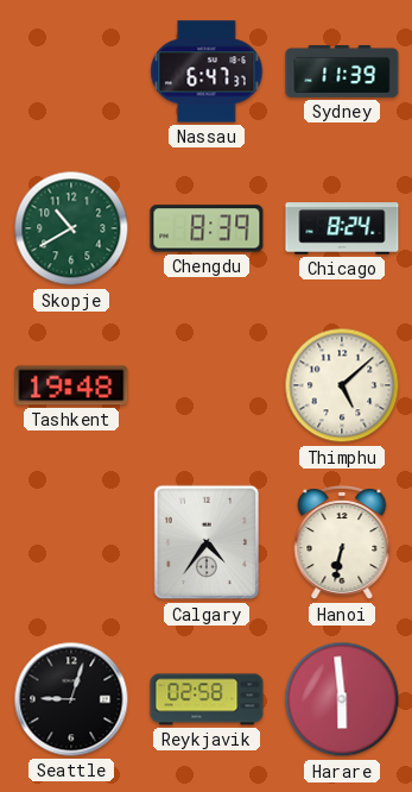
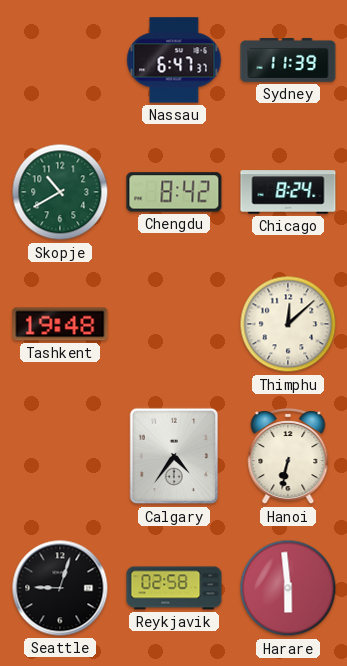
Chengdu: 8:39 -> 8:42
Thimphu: 5:08 -> 12:08
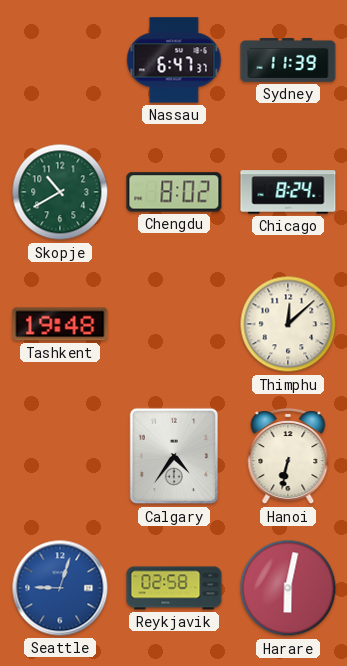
Chengdu: 8:42 -> 8:02
Seattle dial: black -> blue
Harare: 5:59 -> 6:02
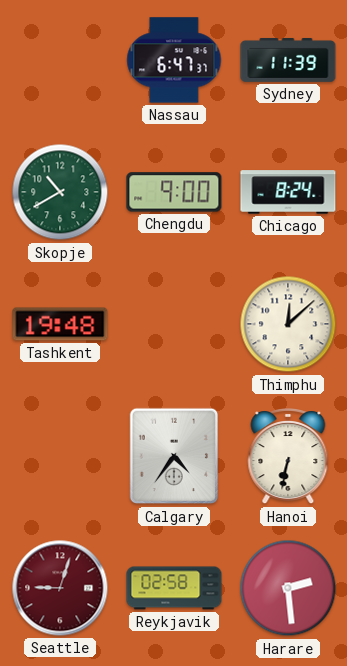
Chengdu: 8:02 -> 9:00
Seattle dial: blue -> burgundy
Harare: 6:02 -> 2:29
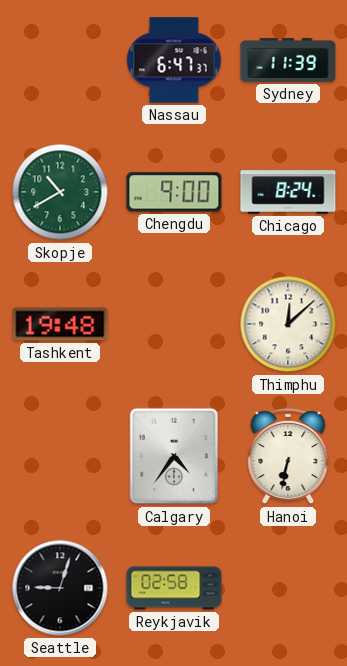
Seattle dial: burgundy -> black
Harare: 2:29 -> none
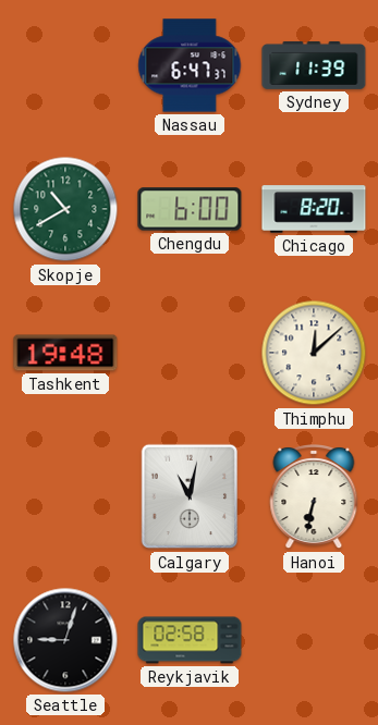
Chengdu: 9:00 -> 6:00
Chicago: 8:24 -> 8:20
Calgary: 4:36 -> 11:02
